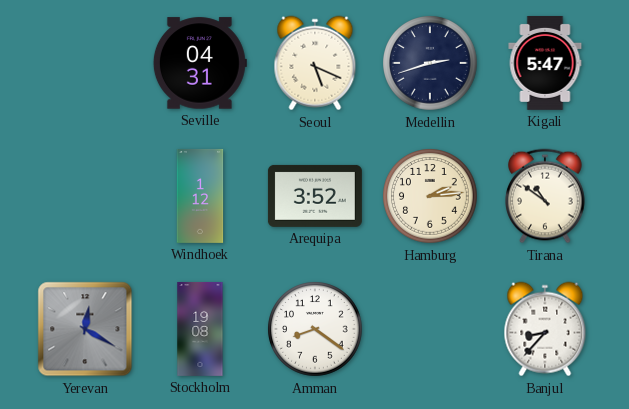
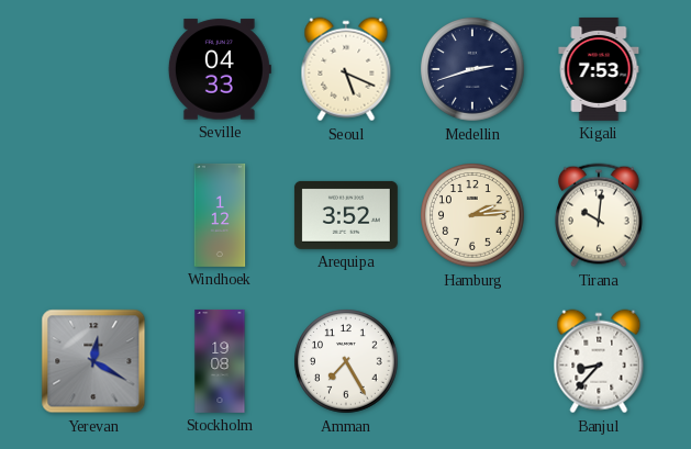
Seville: 04:31 -> 04:33
Kigali: 5:47 -> 7:53
Tirana: 10:51 -> 10:01
Amman: 8:21 -> 7:25
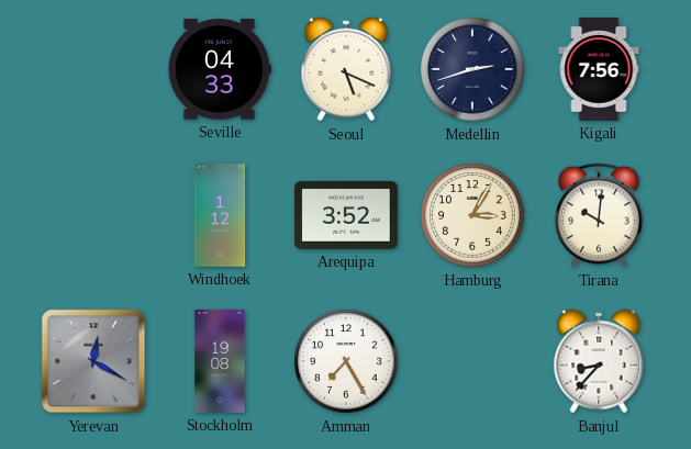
Kigali: 7:53 -> 7:56
Hamburg: 2:14 -> 3:05
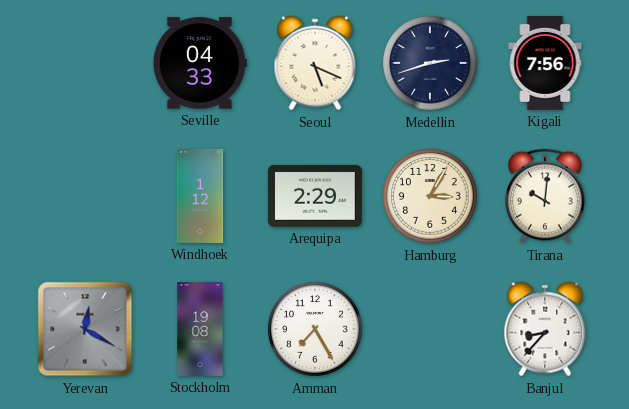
Arequipa: 3:52 -> 2:29
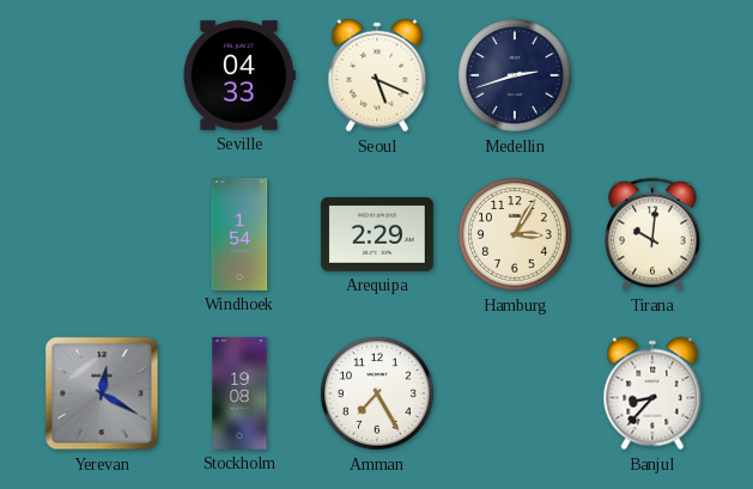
Kigali: 7:56 -> none
Windhoek: 1:12 -> 1:54
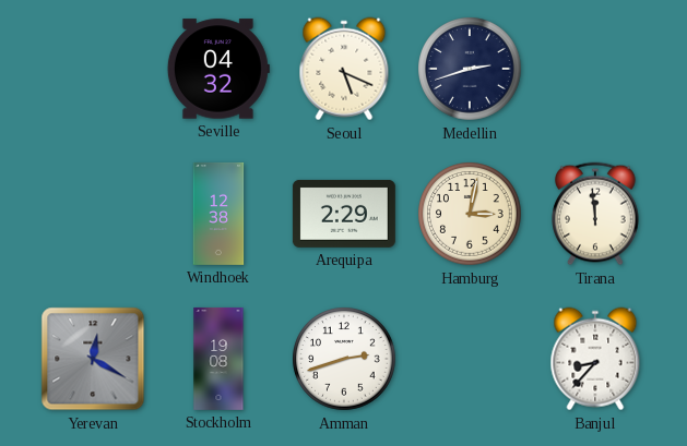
Seville: 04:33 -> 04:32
Windhoek: 1:54 -> 12:38
Hamburg: 3:05 -> 3:02
Tirana: 10:01 -> 11:59
Amman: 7:25 -> 2:42
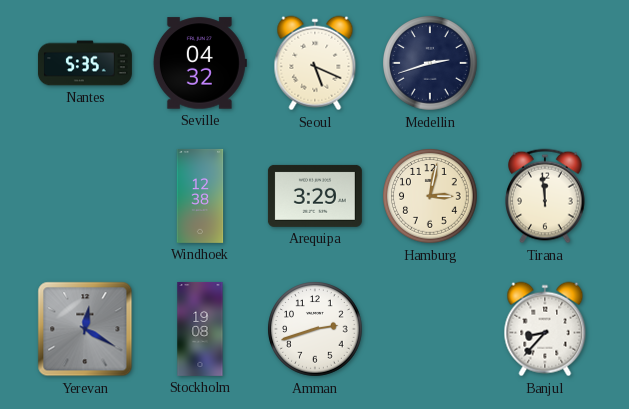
Nantes: none -> 5:35
Arequipa: 2:29 -> 3:29
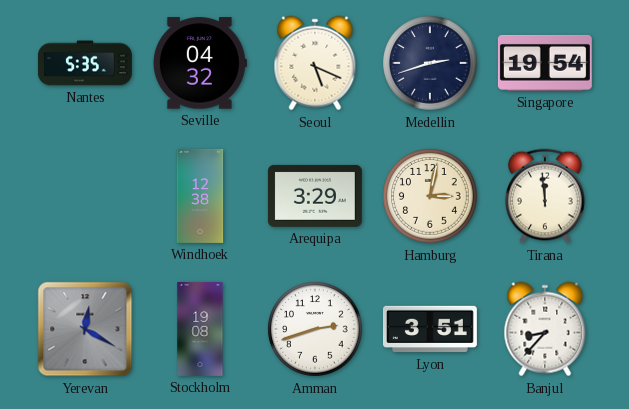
Singapore: none -> 19:54
Lyon: none -> 3:51
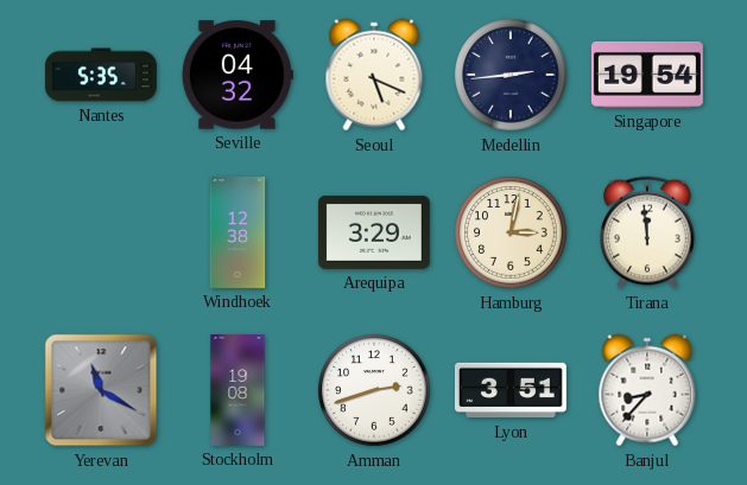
Medellin: 2:42 -> 2:44
Yerevan: 12:20 -> 11:20
